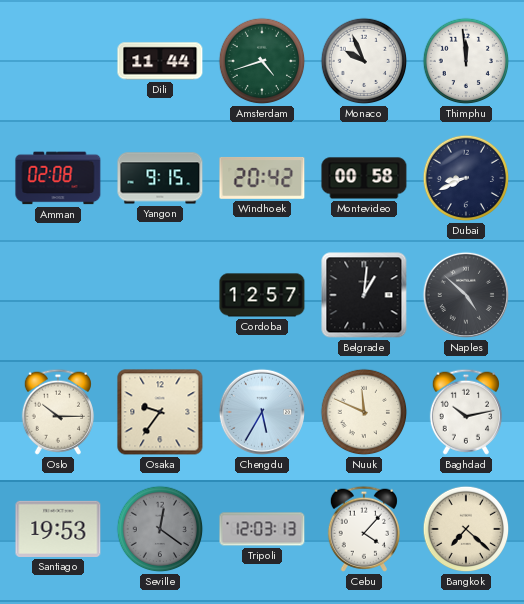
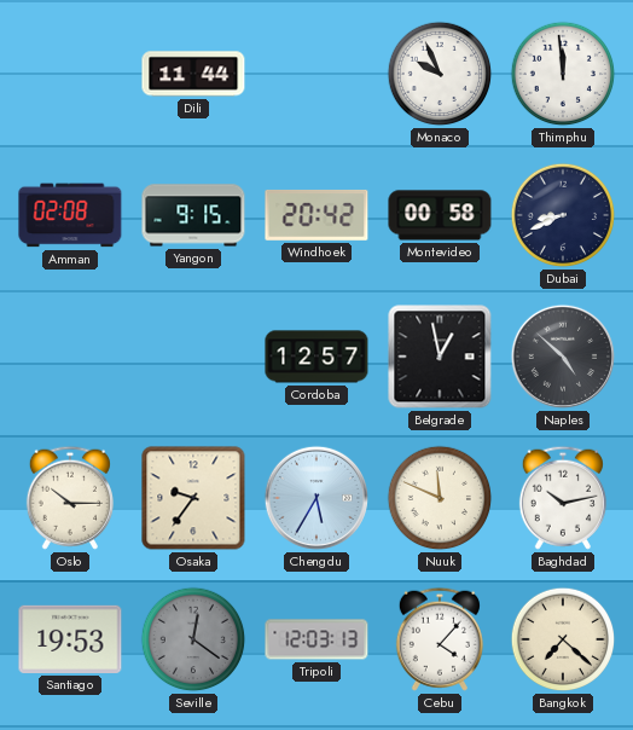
Amsterdam: 4:42 -> none
Belgrade: 1:01 -> 12:58
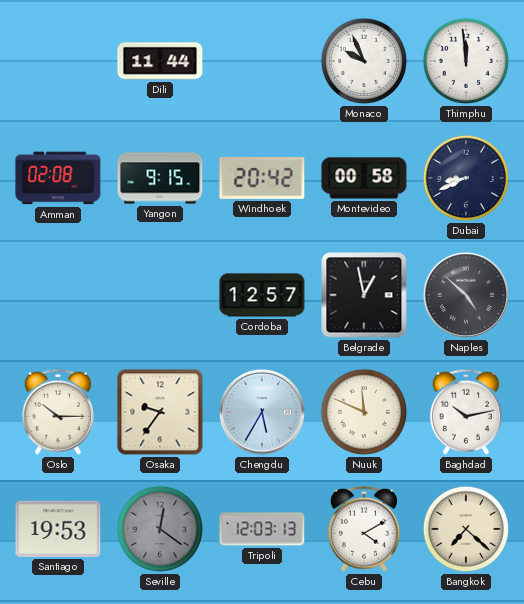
Cebu: 4:07 -> 4:10
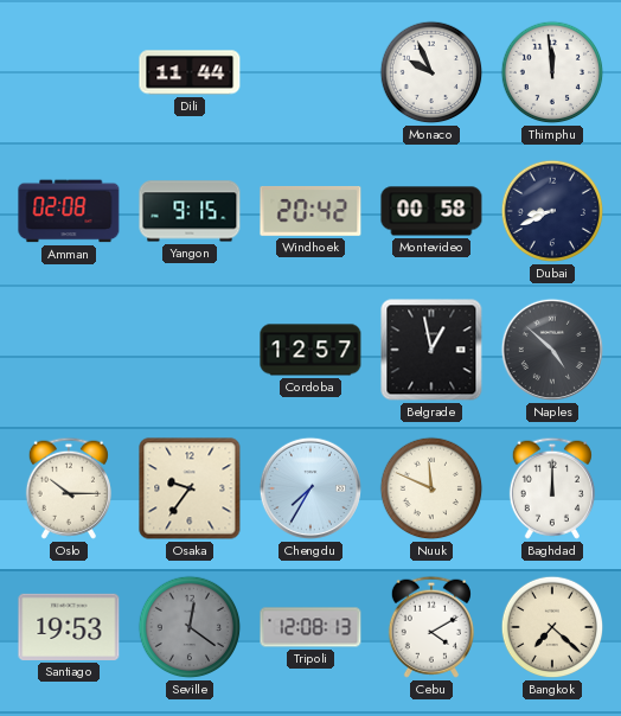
Chengdu: 5:35 -> 7:35
Baghdad: 10:13 -> 12:00
Tripoli: 12:03 -> 12:08
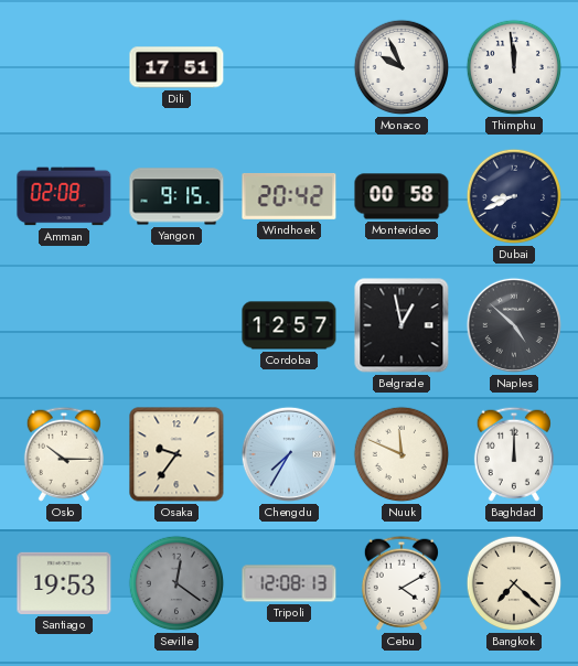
Dili: 11:44 -> 17:51
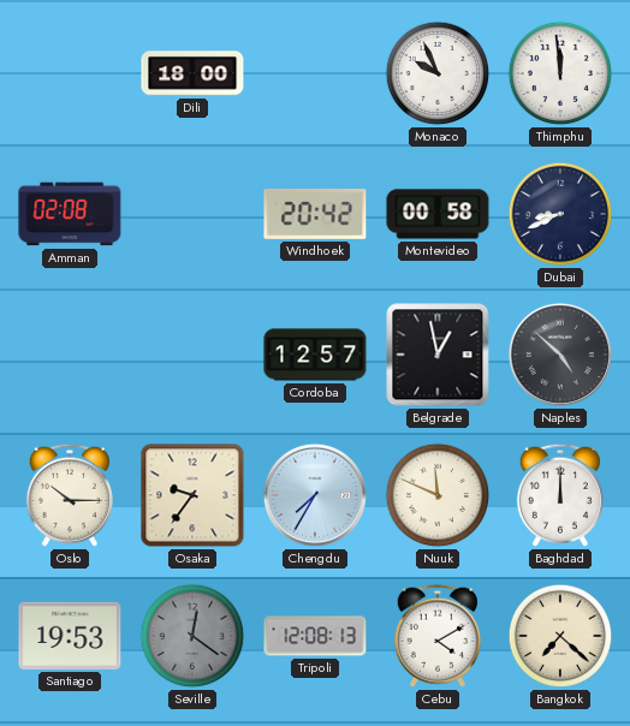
Dili: 17:51 -> 18:00
Yangon: 9:15 -> none
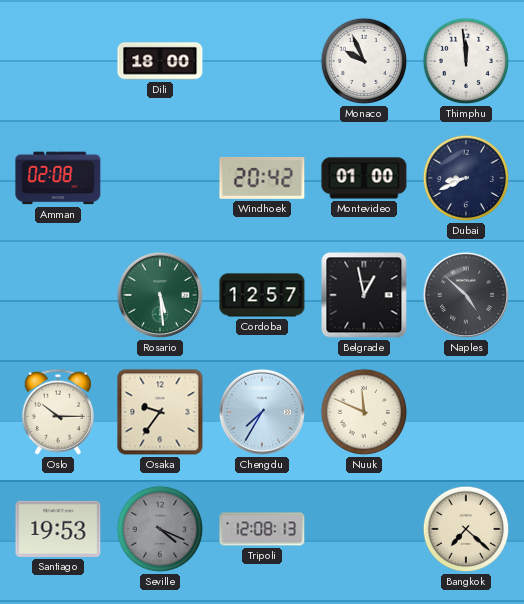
Montevideo: 00:58 -> 01:00
Rosario: none -> 5:29
Baghdad: 12:00 -> none
Seville: 12:21 -> 4:19
Cebu: 4:10 -> none
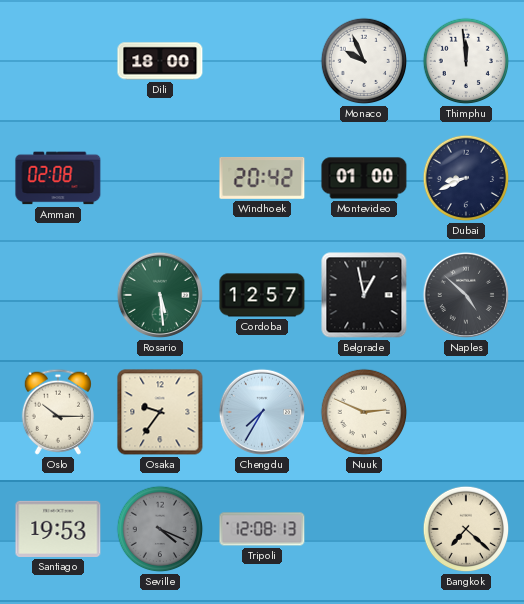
Nuuk: 11:49 -> 2:49
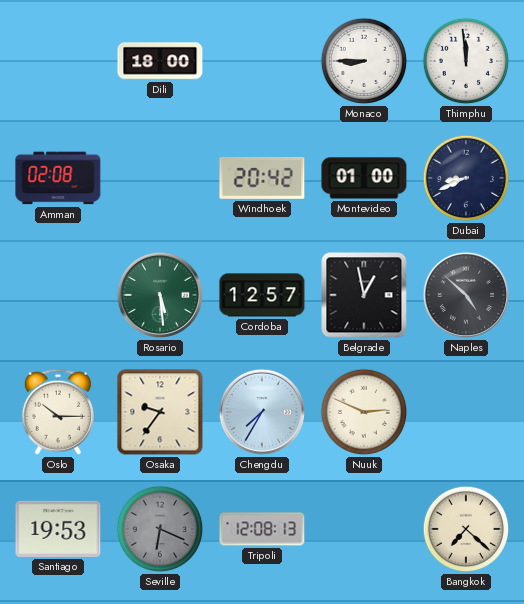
Monaco: 9:56 -> 8:45
Seville: 4:19 -> 6:19
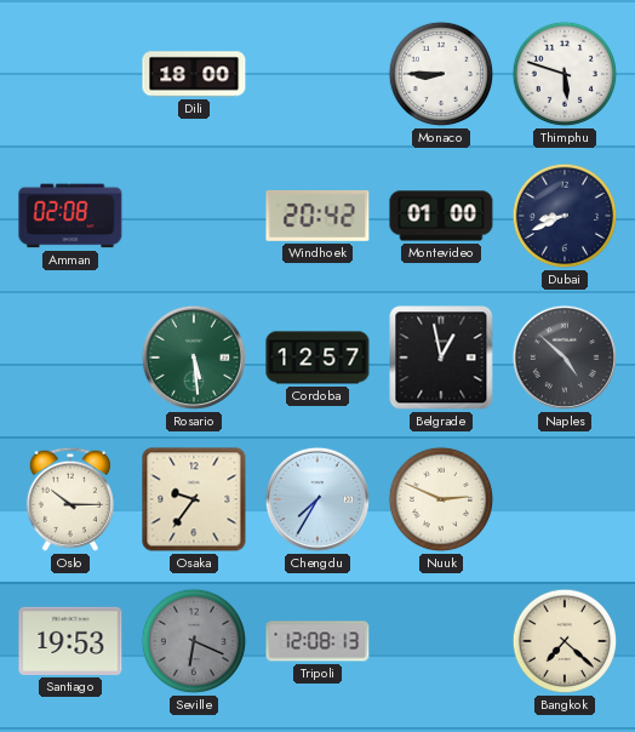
Thimphu: 11:59 -> 5:48
